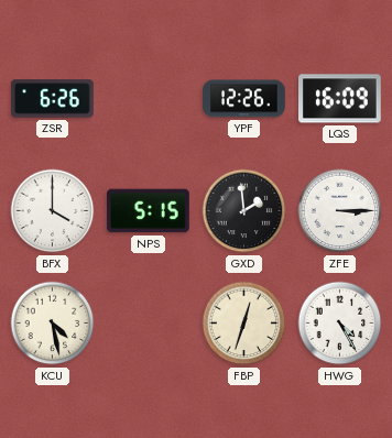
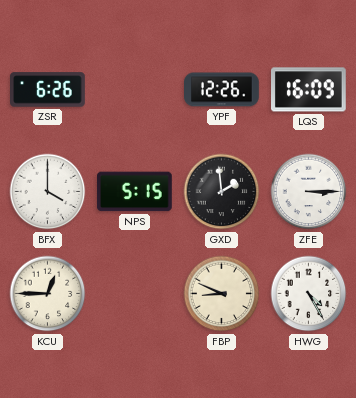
KCU: 4:28 -> 12:45
FBP: 12:33 -> 8:49
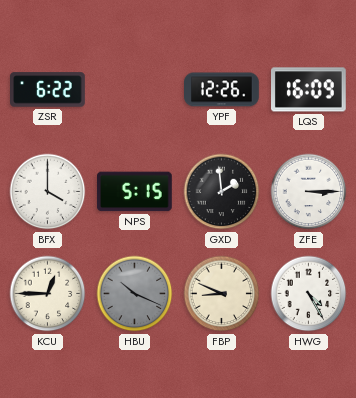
ZSR: 6:26 -> 6:22
HBU: none -> 10:19
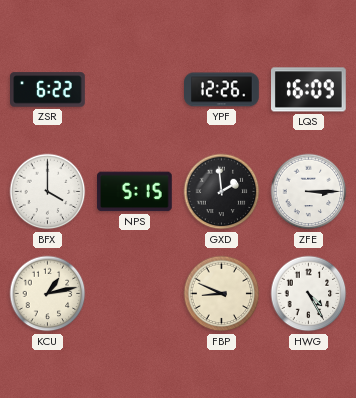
KCU: 12:45 -> 1:13
HBU: 10:19 -> none
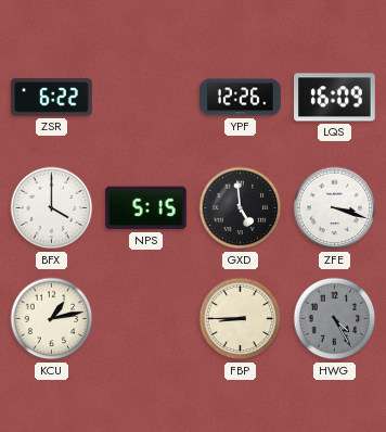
GXD: 1:59 -> 4:59
ZFE: 3:15 -> 3:18
FBP: 8:49 -> 8:45
HWG dial: white -> grey
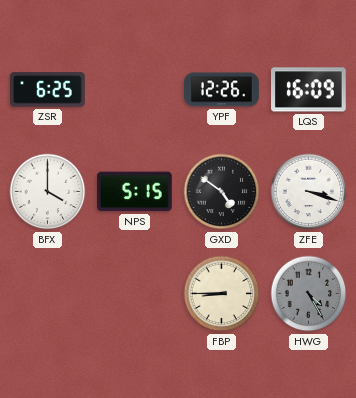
ZSR: 6:22 -> 6:25
GXD: 4:59 -> 4:51
KCU: 1:13 -> none
